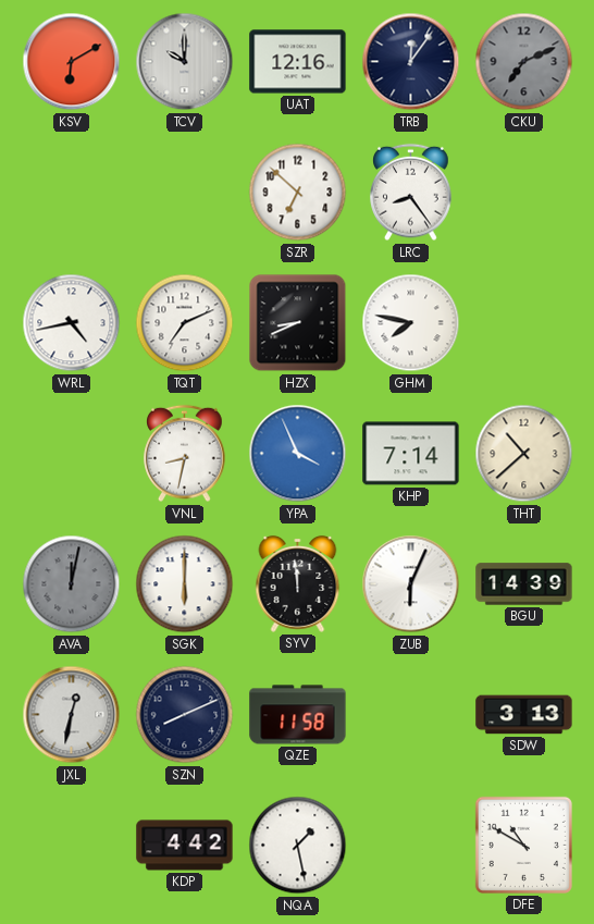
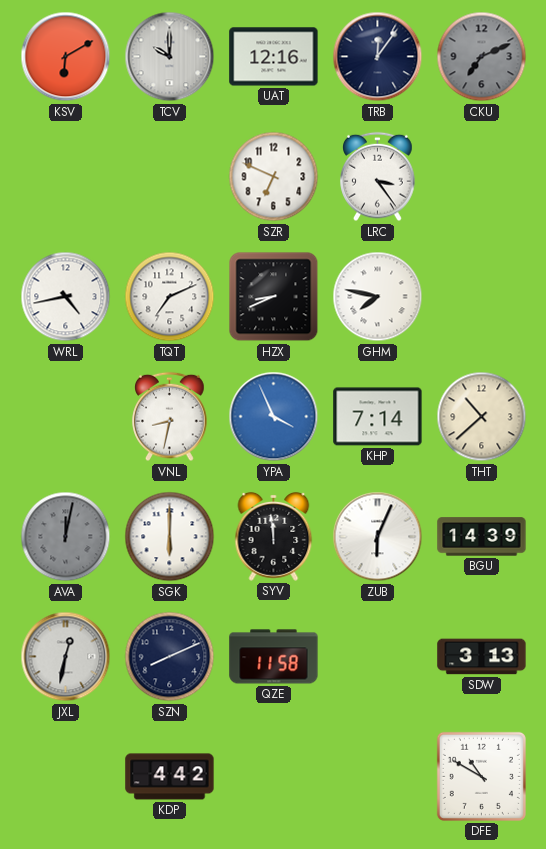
SZR: 6:52 -> 6:49
LRC: 8:24 -> 3:24
NQA: 1:28 -> none
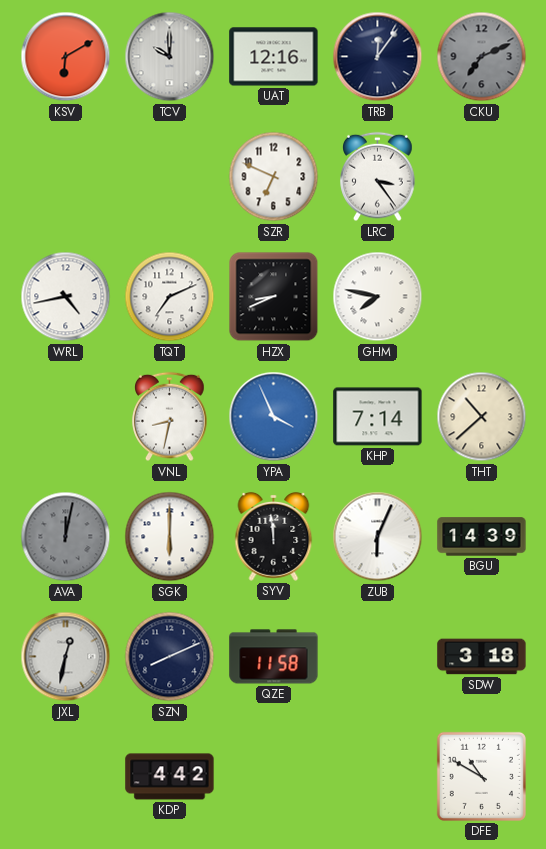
SDW: 3:13 -> 3:18
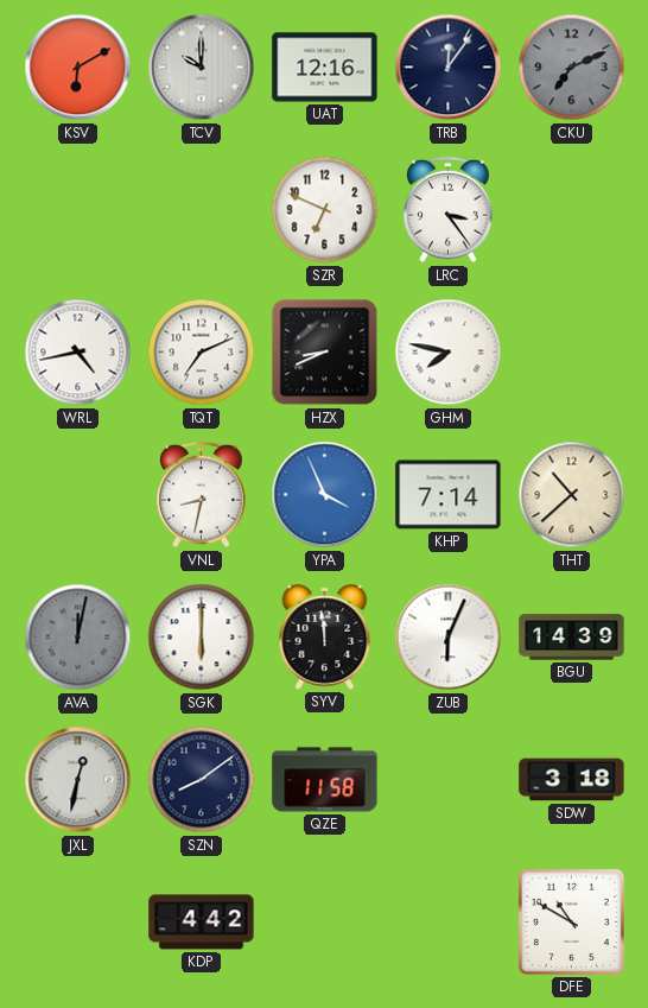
SZN: 8:11 -> 8:09
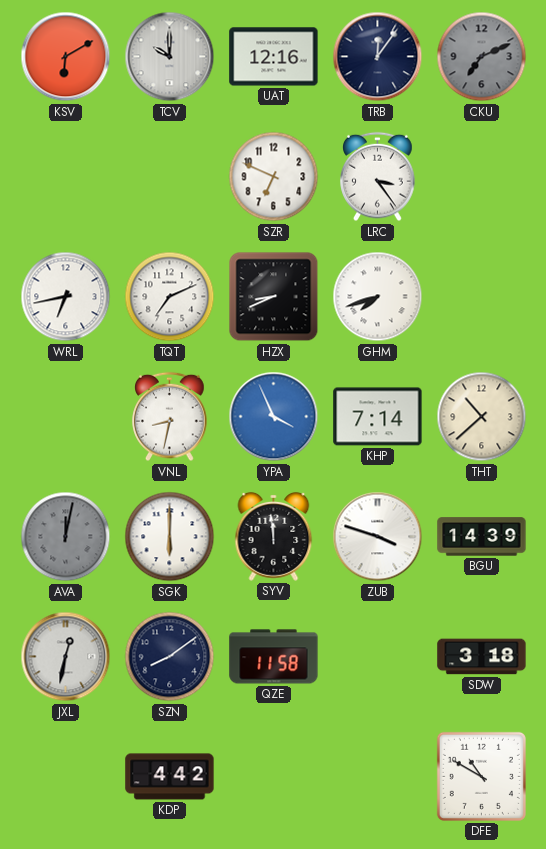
WRL: 4:43 -> 6:43
GHM: 7:47 -> 7:42
ZUB: 6:04 -> 3:48
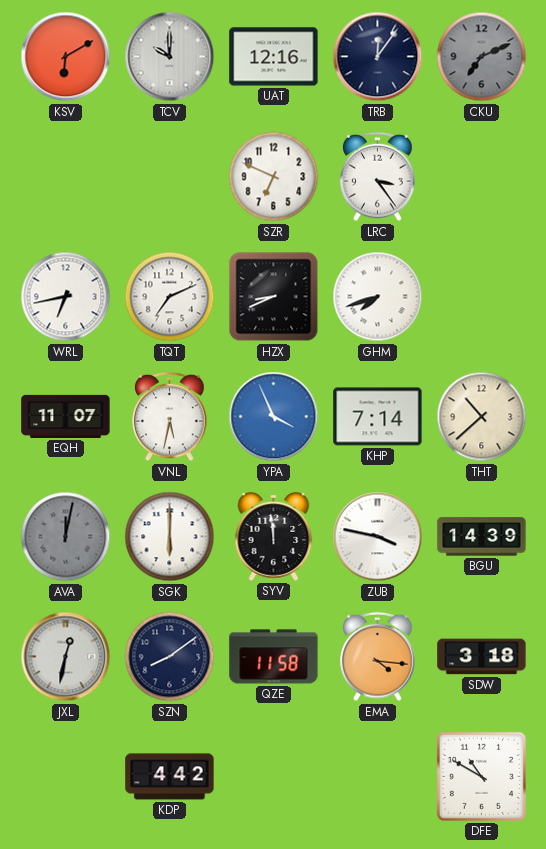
EQH: none -> 11:07
VNL: 8:32 -> 5:32
ZUB: 3:48 -> 3:47
EMA: none -> 4:16
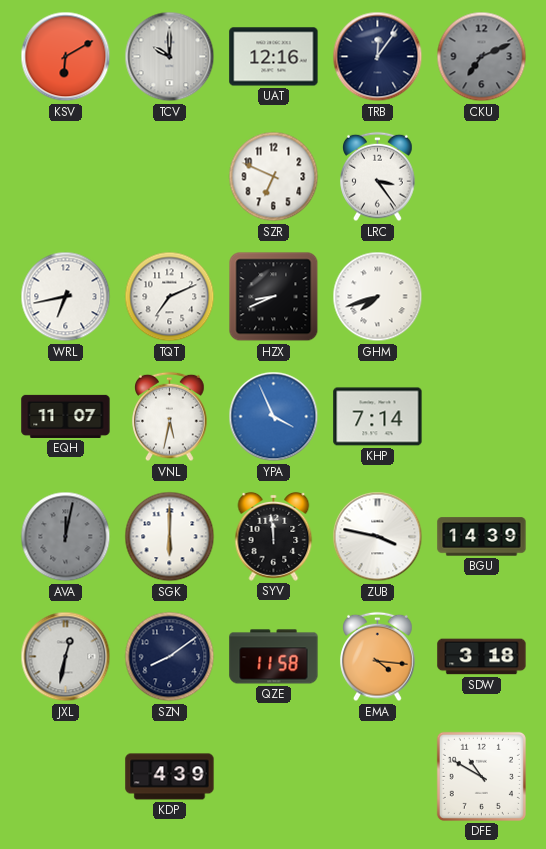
THT: 10:38 -> none
KDP: 4:42 -> 4:39
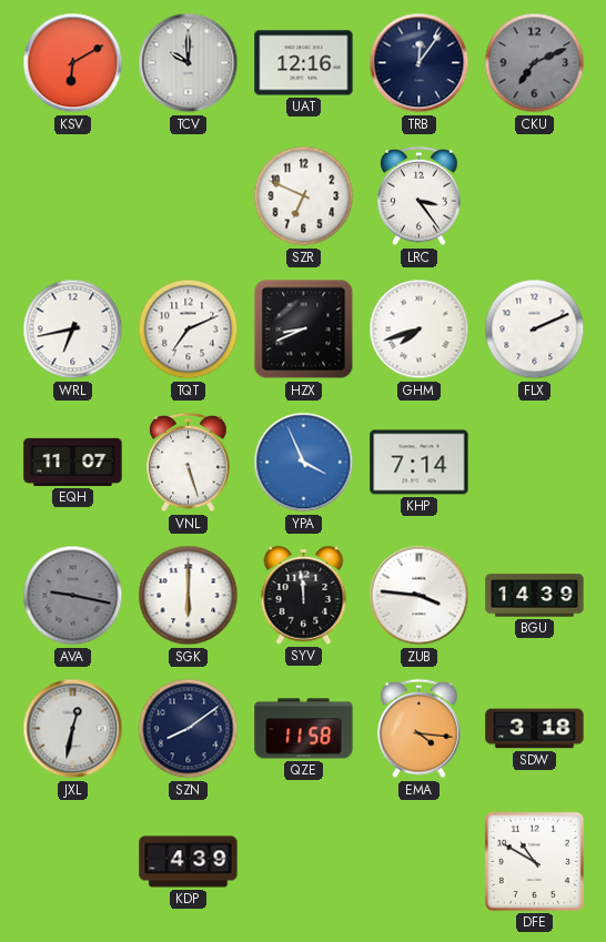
FLX: none -> 2:11
VNL: 5:32 -> 5:27
AVA: 12:02 -> 9:17
ZUB: 3:47 -> 3:46
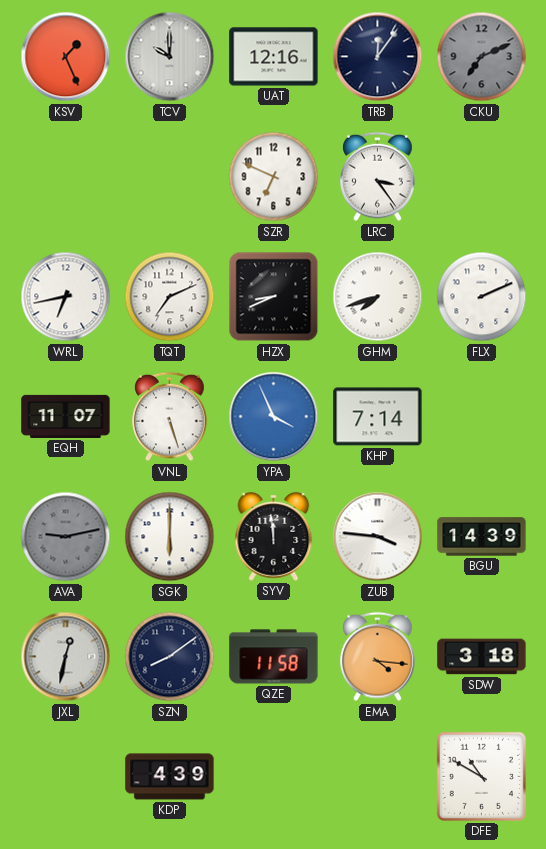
KSV: 6:10 -> 1:26
AVA: 9:17 -> 9:13
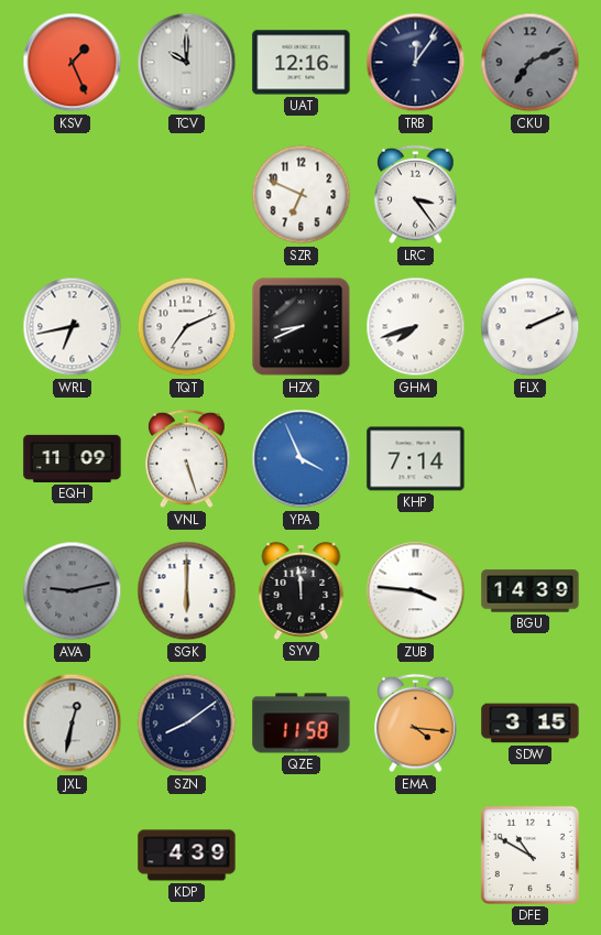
EQH: 11:07 -> 11:09
SDW: 3:18 -> 3:15
